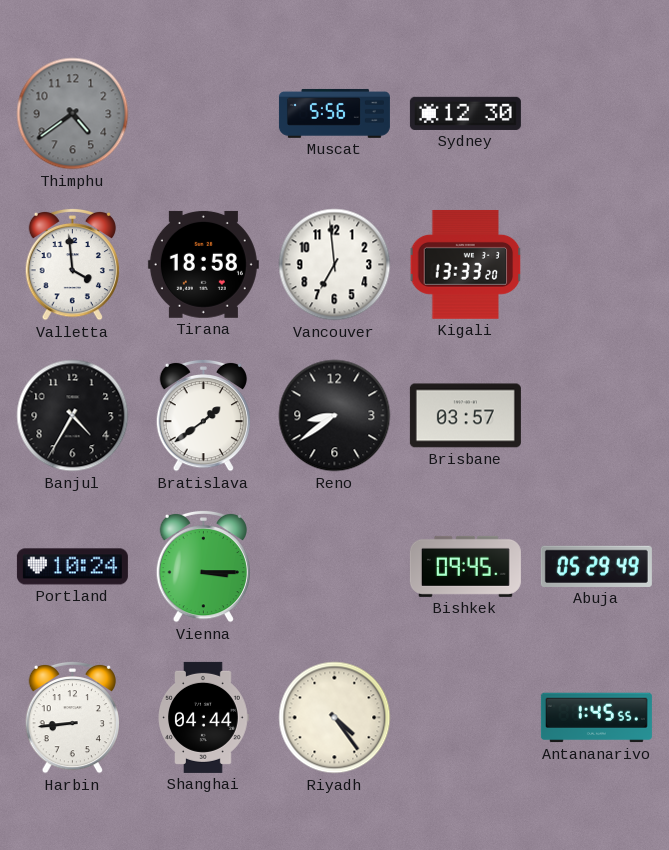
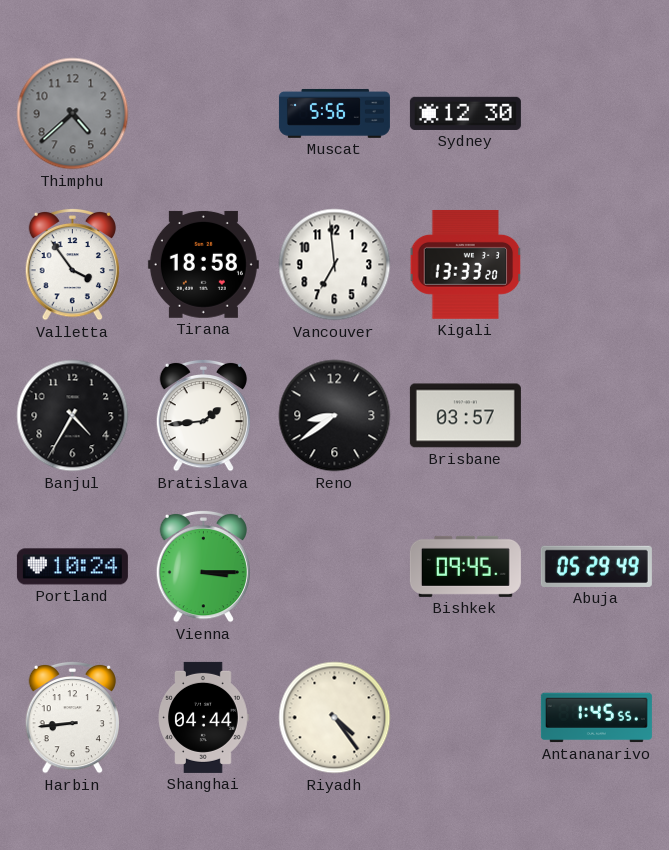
Thimphu: 4:39 -> 4:38
Valletta: 3:59 -> 3:54
Bratislava: 1:39 -> 1:44
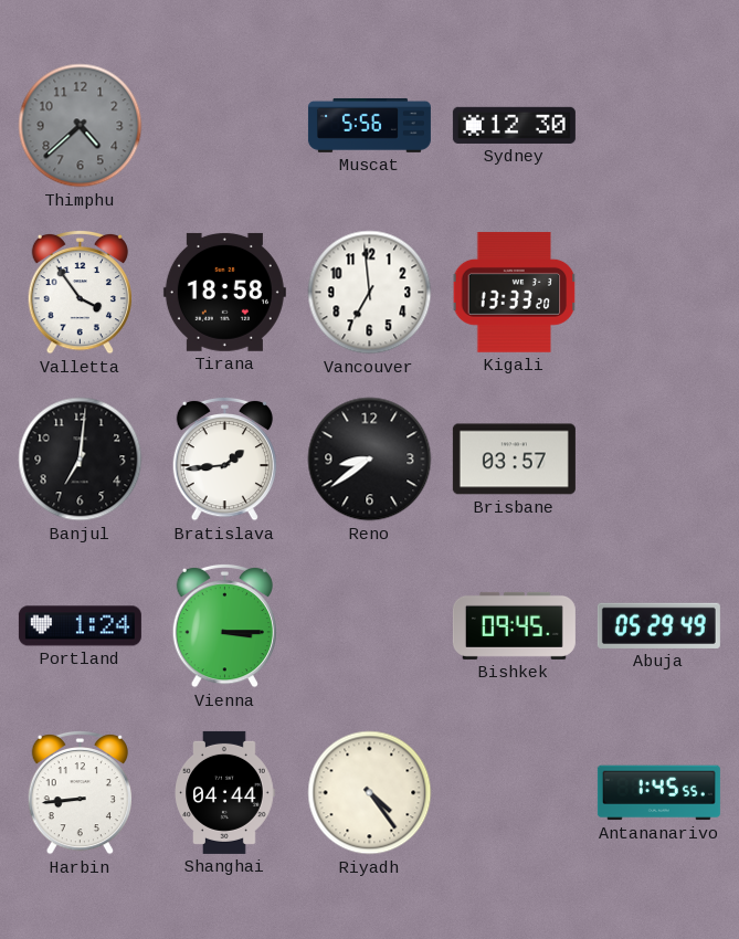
Banjul: 4:35 -> 7:01
Portland: 10:24 -> 1:24
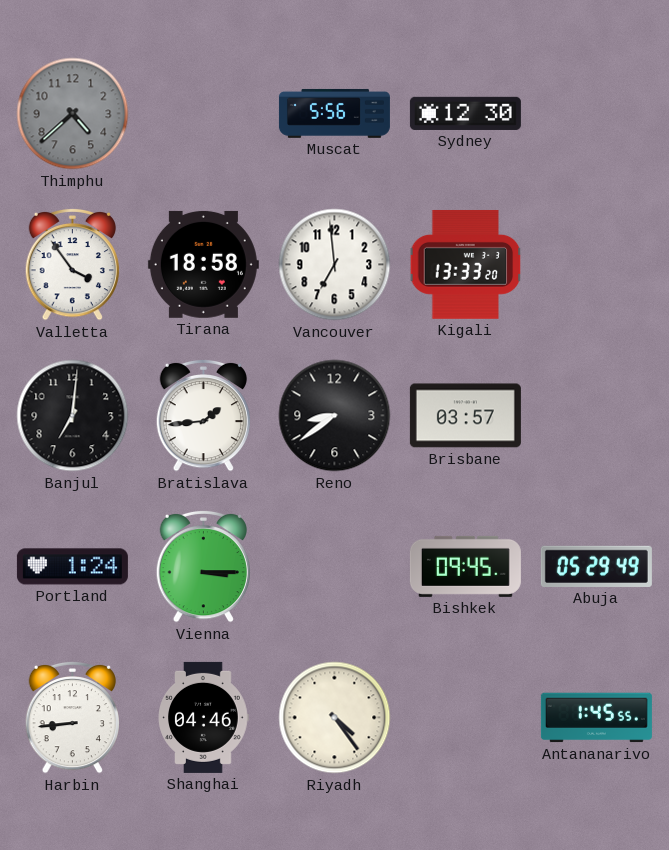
Shanghai: 04:44 -> 04:46
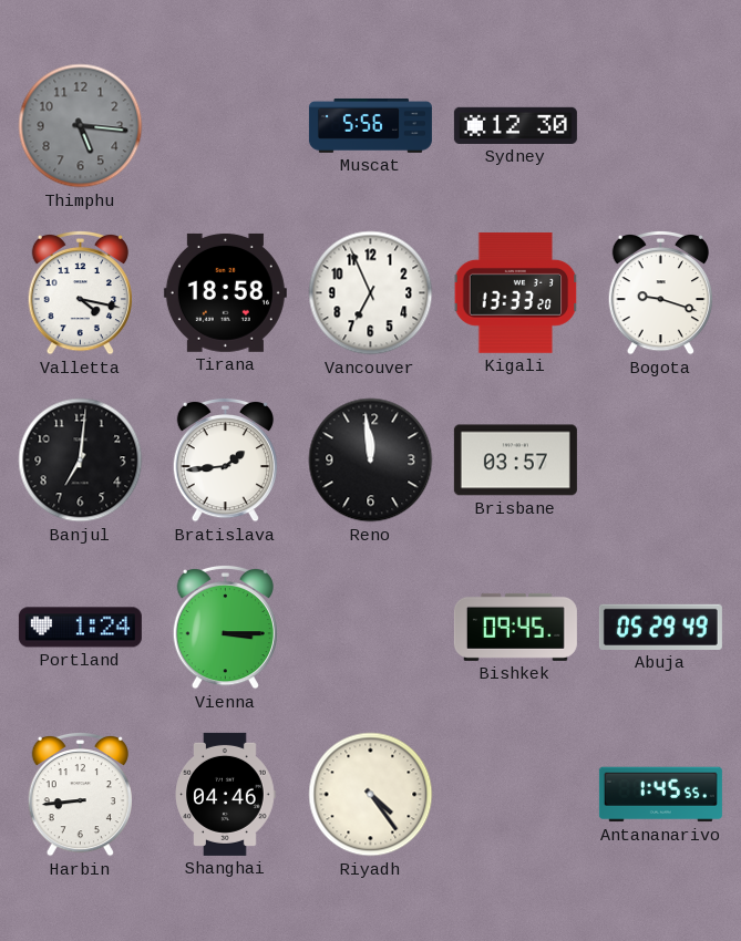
Thimphu: 4:38 -> 5:16
Valletta: 3:54 -> 4:17
Vancouver: 6:59 -> 6:56
Bogota: none -> 9:18
Reno: 8:39 -> 11:59
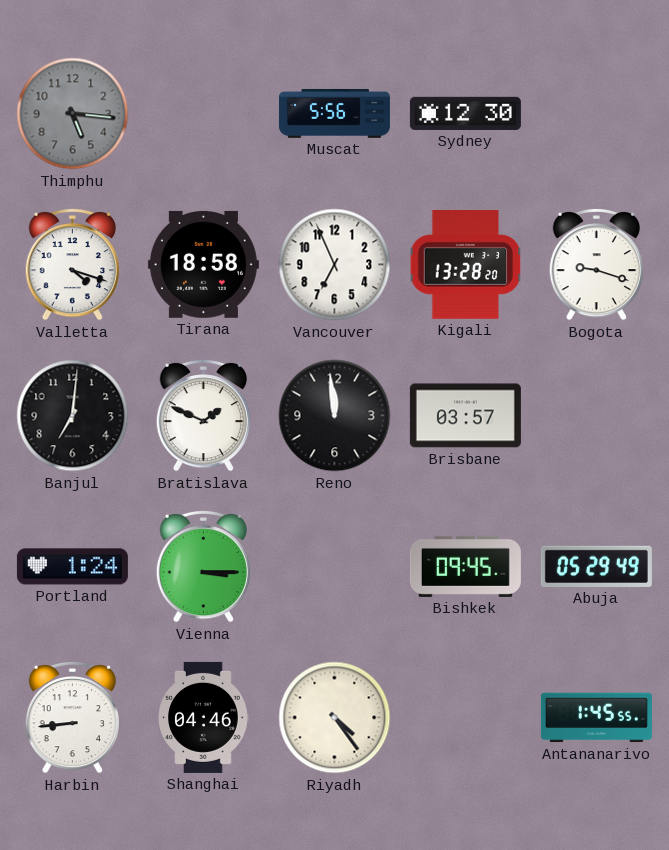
Valletta: 4:17 -> 4:18
Kigali: 13:33 -> 13:28
Bratislava: 1:44 -> 1:49
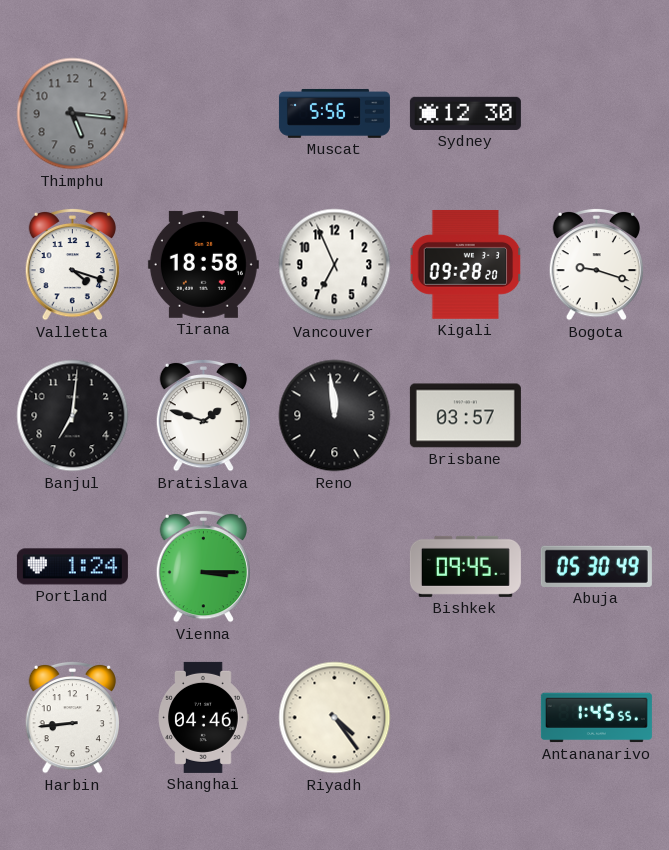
Kigali: 13:28 -> 09:28
Bratislava: 1:49 -> 1:48
Abuja: 05:29 -> 05:30
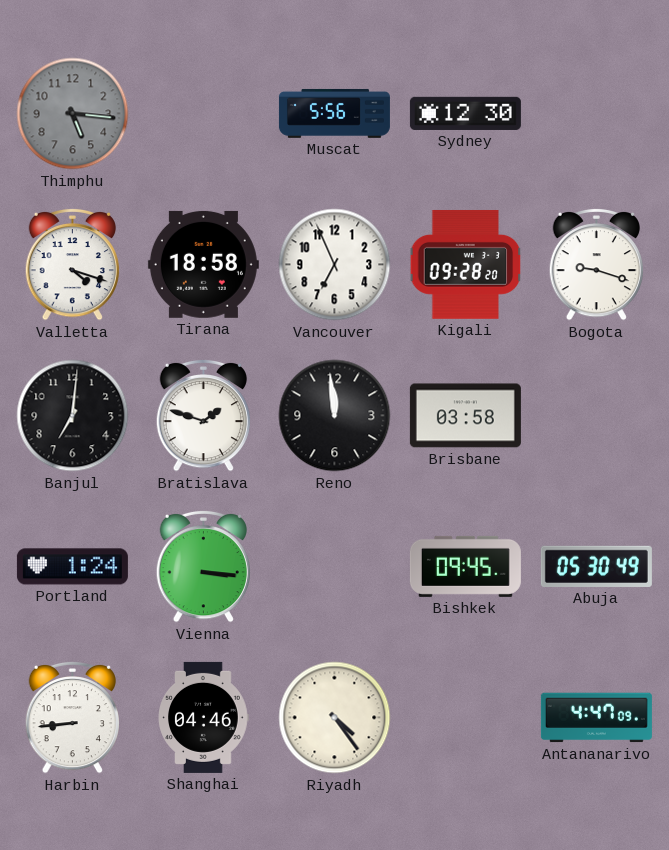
Brisbane: 03:57 -> 03:58
Vienna: 3:15 -> 3:16
Antananarivo: 1:45 -> 4:47
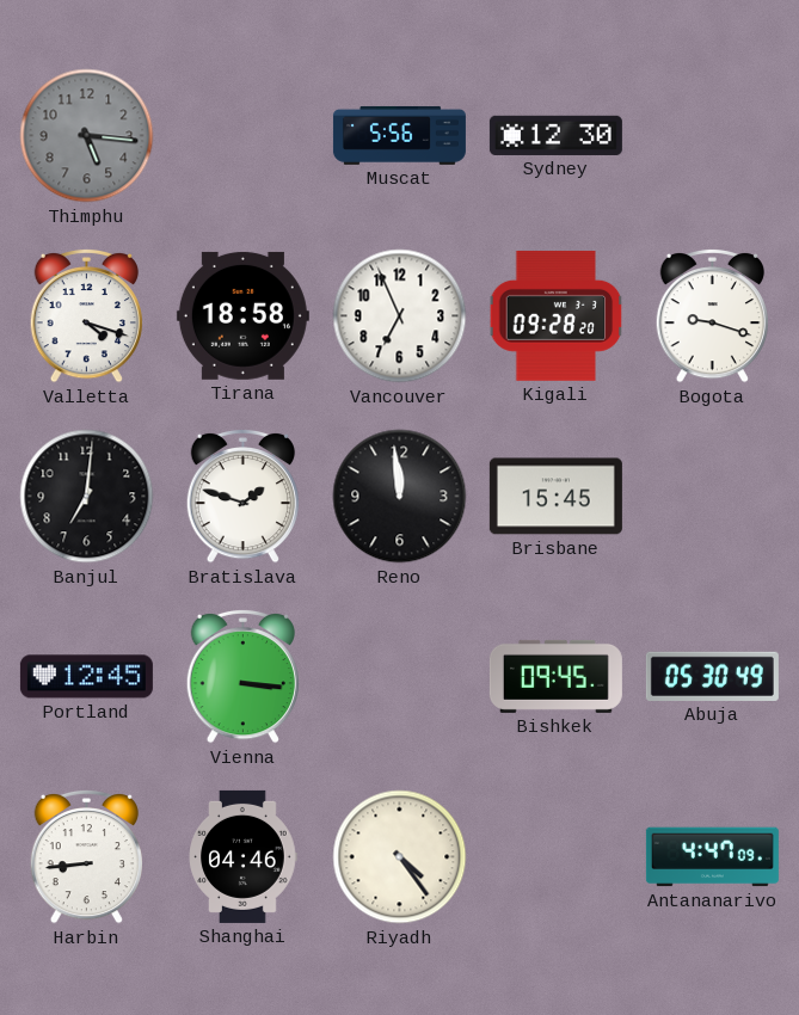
Brisbane: 03:58 -> 15:45
Portland: 1:24 -> 12:45
